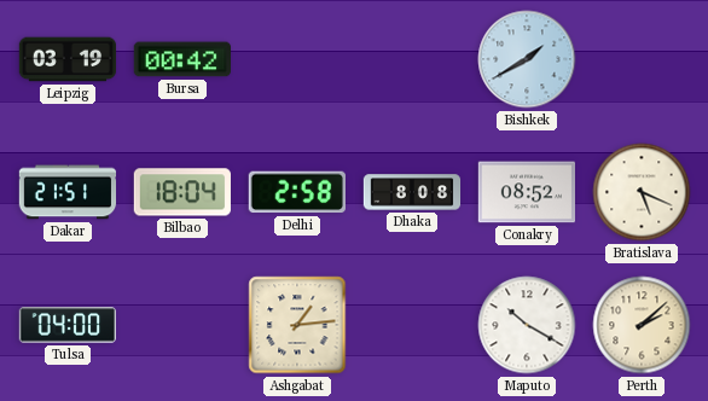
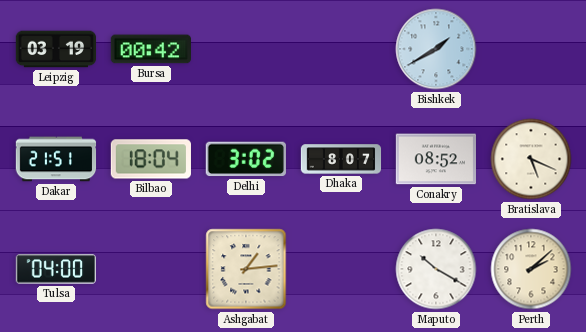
Delhi: 2:58 -> 3:02
Dhaka: 8:08 -> 8:07
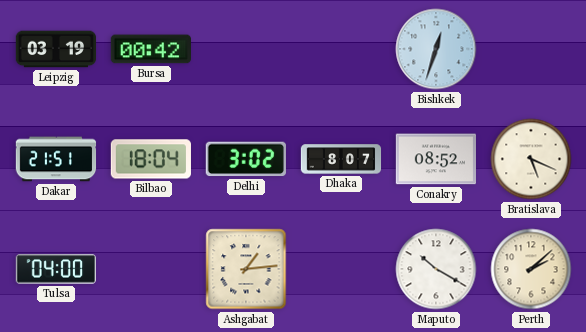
Bishkek: 1:40 -> 12:33
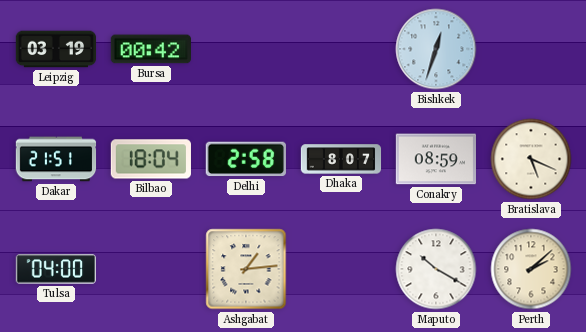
Delhi: 3:02 -> 2:58
Conakry: 08:52 -> 08:59
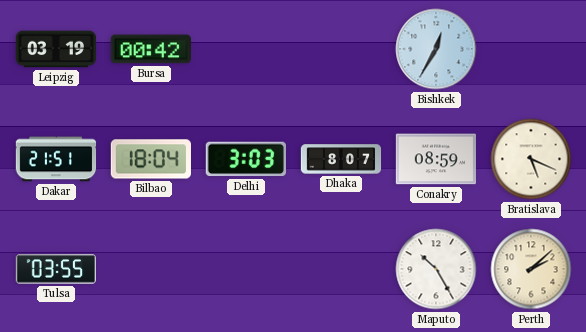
Bishkek: 12:33 -> 12:35
Delhi: 2:58 -> 3:03
Tulsa: 04:00 -> 03:55
Ashgabat: 1:14 -> none
Maputo: 10:20 -> 10:25
